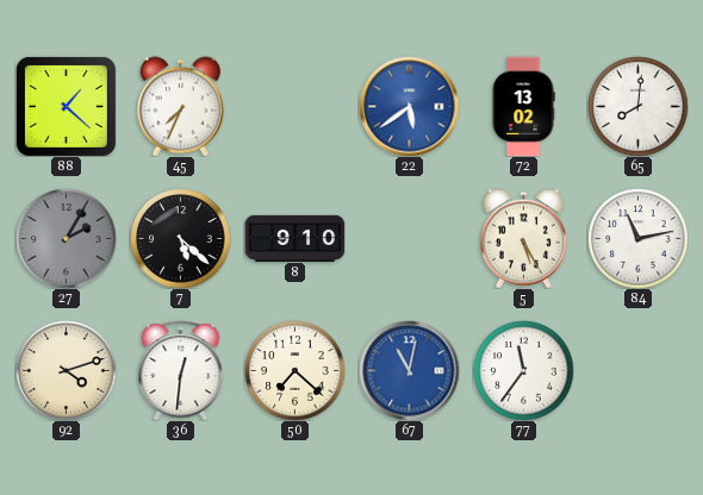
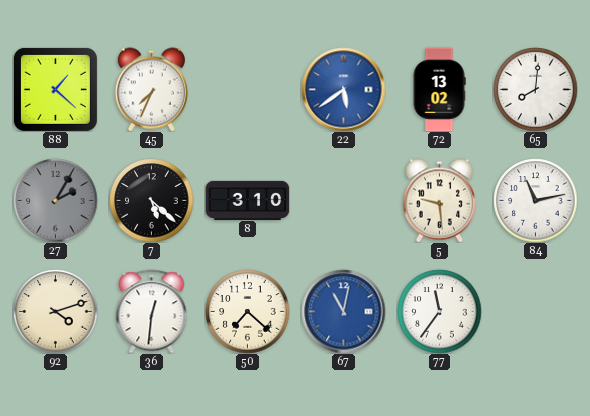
8: 9:10 -> 3:10
5: 5:25 -> 9:29
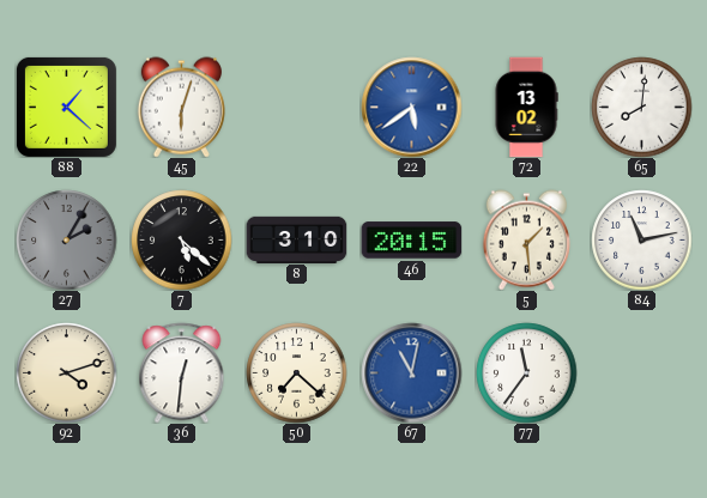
45: 7:34 -> 6:03
46: none -> 20:15
5: 9:29 -> 1:29
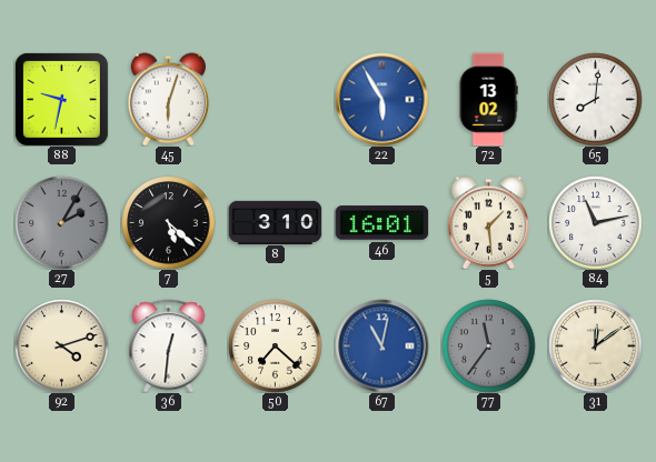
88: 1:22 -> 9:32
22: 5:39 -> 5:55
46: 20:15 -> 16:01
77 dial: white -> grey
31: none -> 12:09
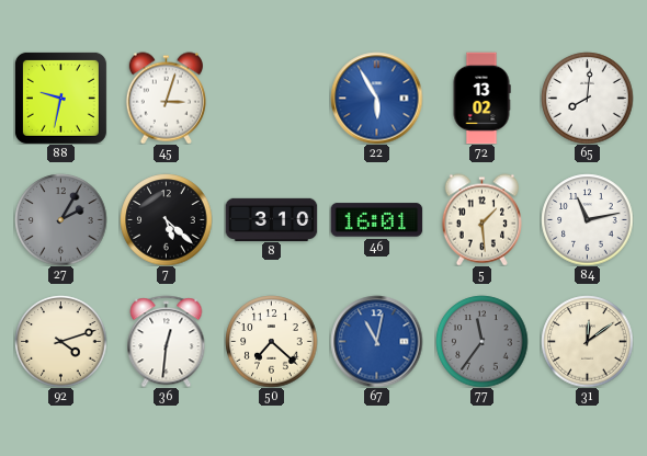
45: 6:03 -> 3:03
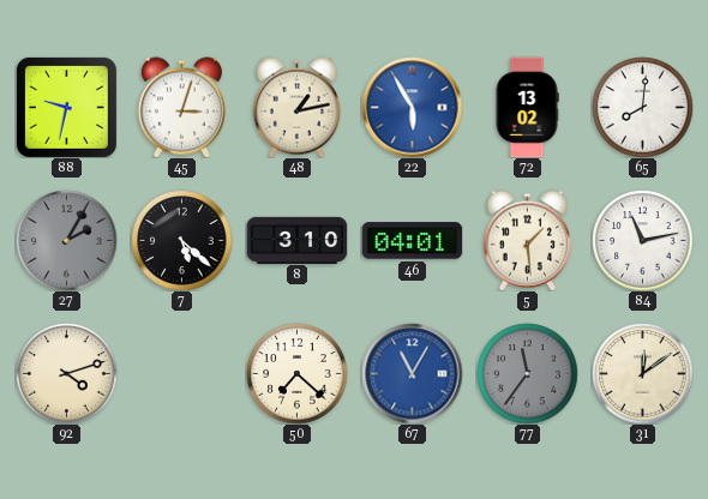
48: none -> 1:13
46: 16:01 -> 04:01
36: 12:31 -> none
67: 11:02 -> 11:05
